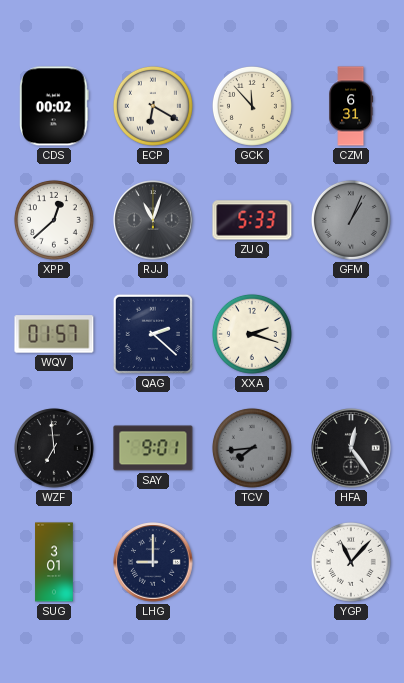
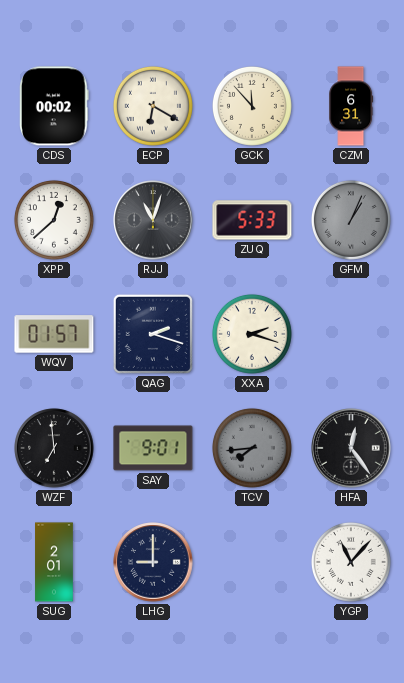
QAG: 2:22 -> 2:18
SUG: 3:01 -> 2:01
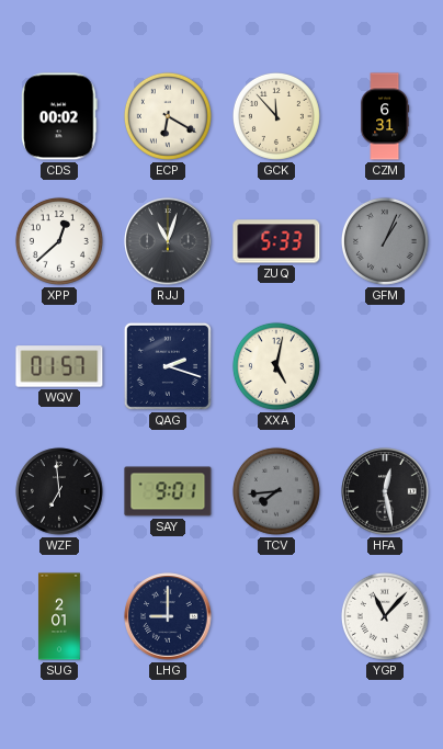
XXA: 2:18 -> 5:02
HFA: 12:24 -> 12:28
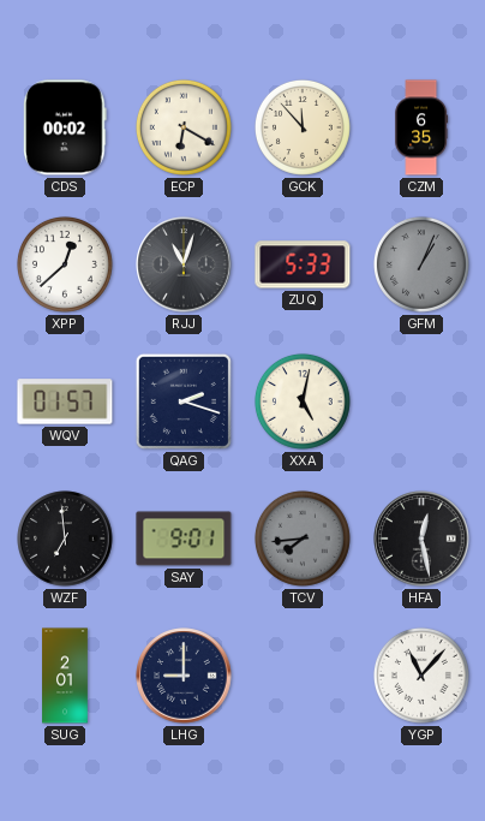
CZM: 6:31 -> 6:35
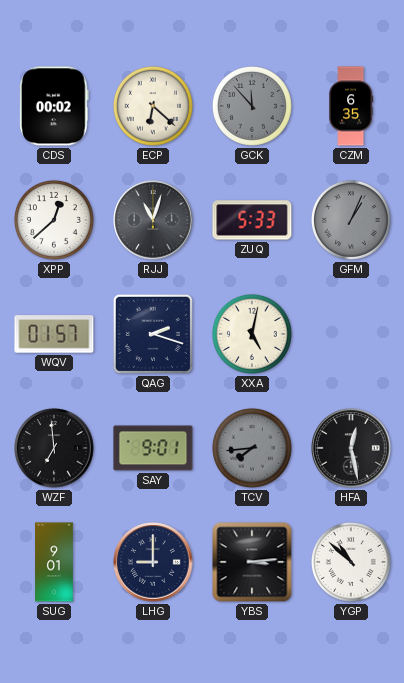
ECP: 6:20 -> 6:22
GCK dial: cream -> grey
SUG: 2:01 -> 9:01
YBS: none -> 3:14
YGP: 11:07 -> 10:52
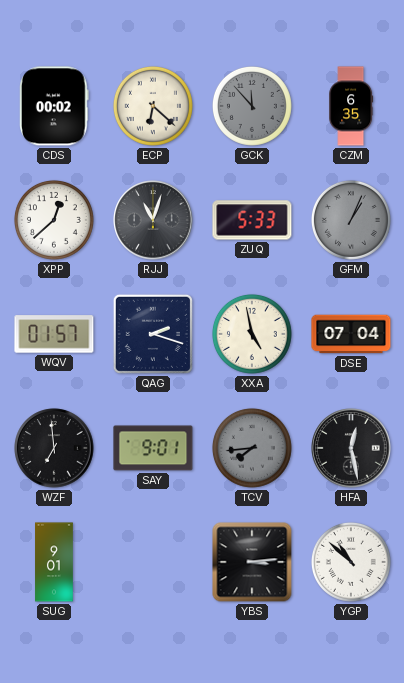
XXA: 5:02 -> 4:58
DSE: none -> 07:04
LHG: 9:00 -> none
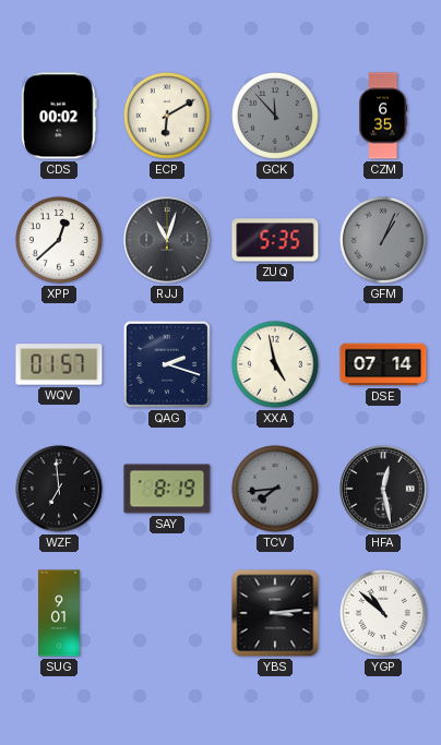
ECP: 6:22 -> 6:10
ZUQ: 5:33 -> 5:35
DSE: 07:04 -> 07:14
SAY: 9:01 -> 8:19
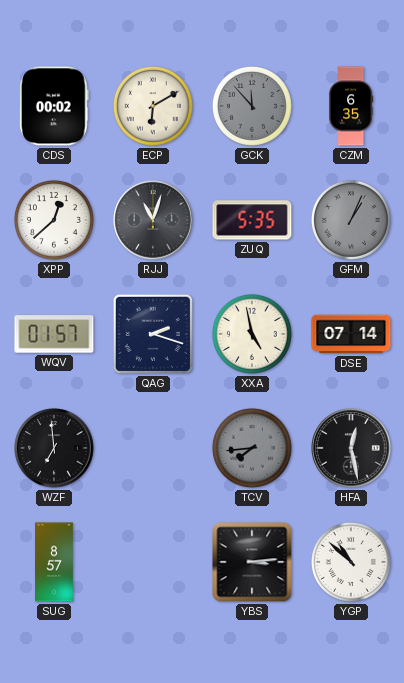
SAY: 8:19 -> none
SUG: 9:01 -> 8:57
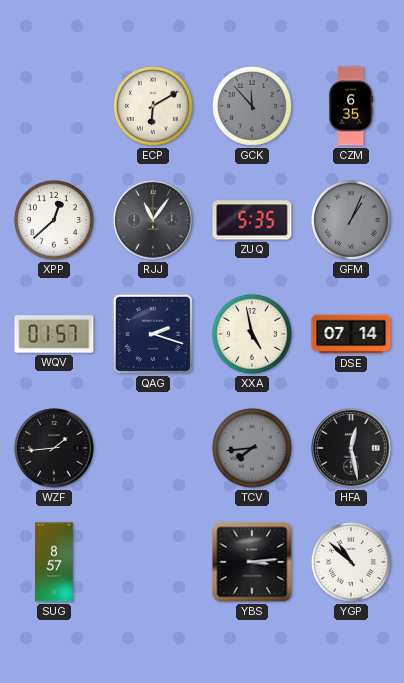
CDS: 00:02 -> none
RJJ: 11:03 -> 11:06
WZF: 6:59 -> 1:44
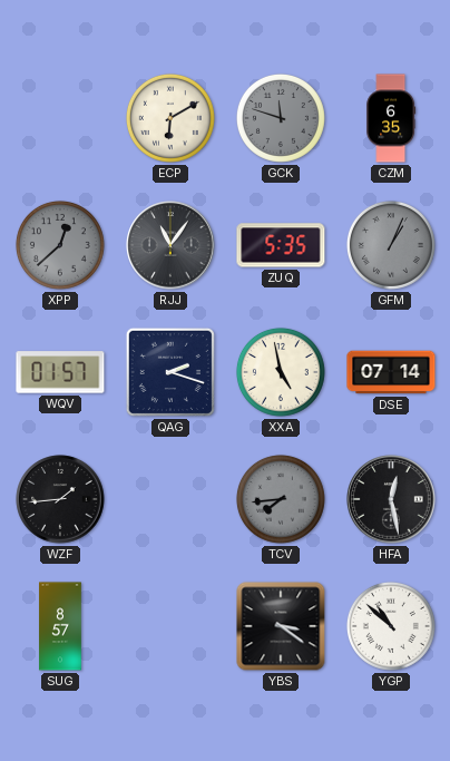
GCK: 11:53 -> 11:48
XPP dial: white -> grey
YBS: 3:14 -> 3:21
